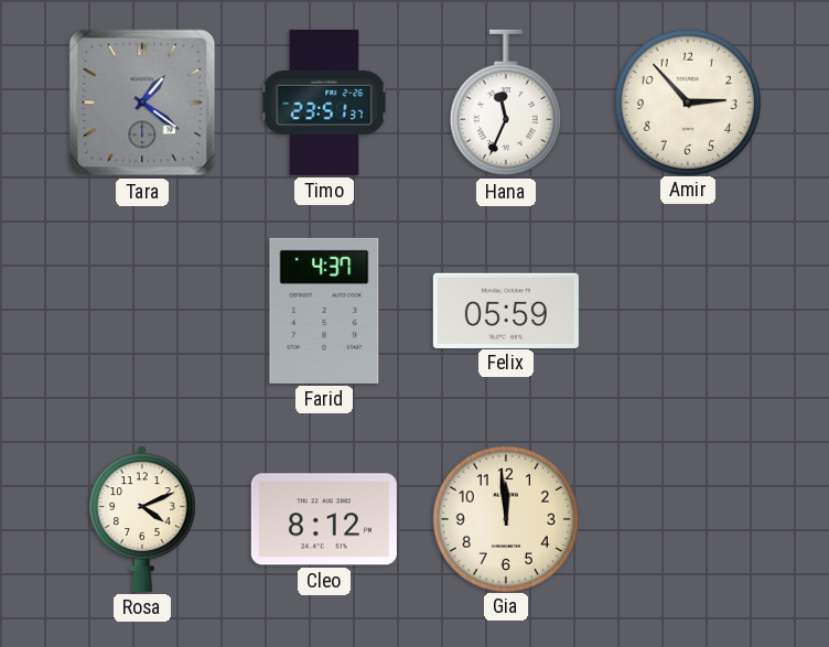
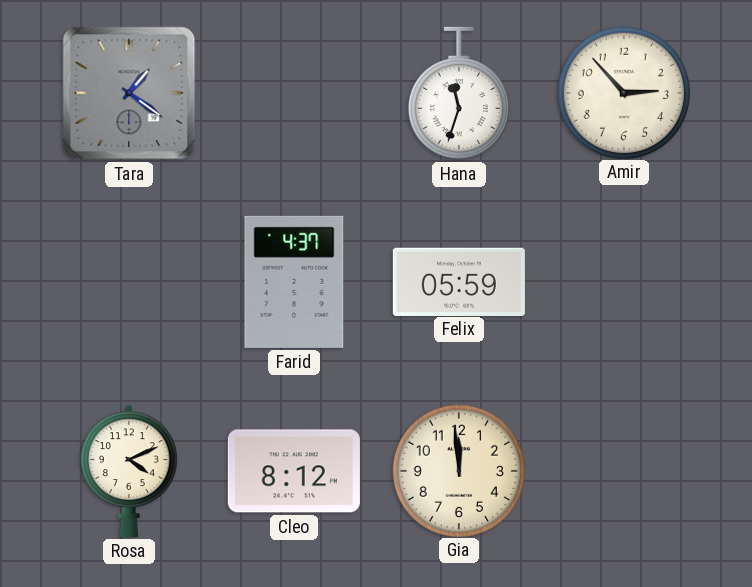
Timo: 23:51 -> none
Hana: 11:34 -> 11:33
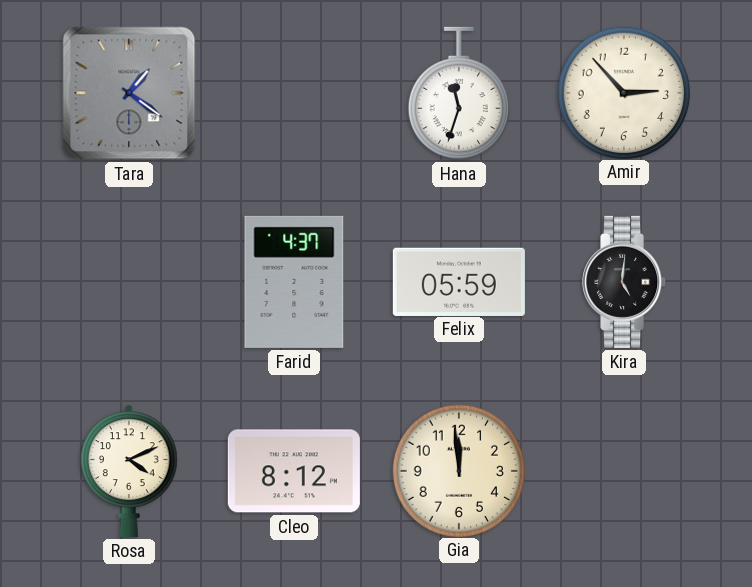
Kira: none -> 5:01
